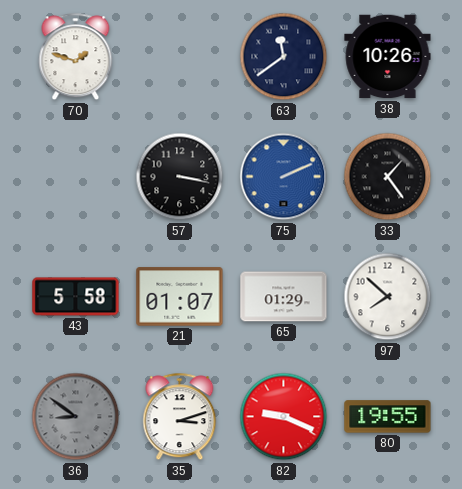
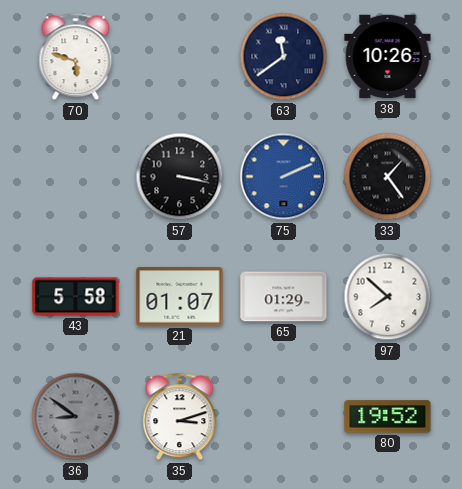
70: 1:48 -> 5:48
82: 9:19 -> none
80: 19:55 -> 19:52
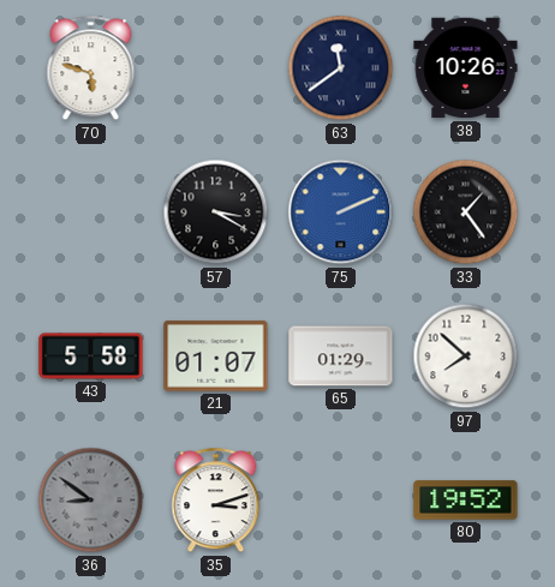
57: 3:17 -> 3:20
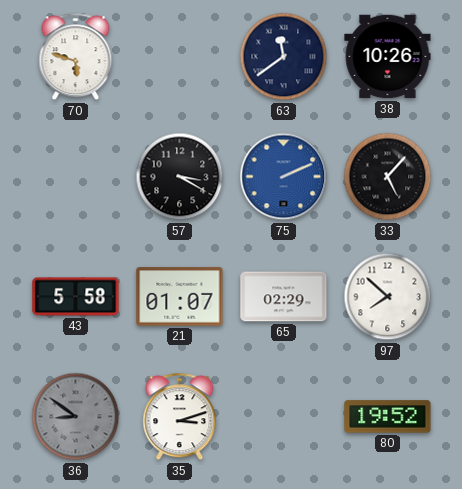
33: 1:24 -> 5:07
65: 01:29 -> 02:29
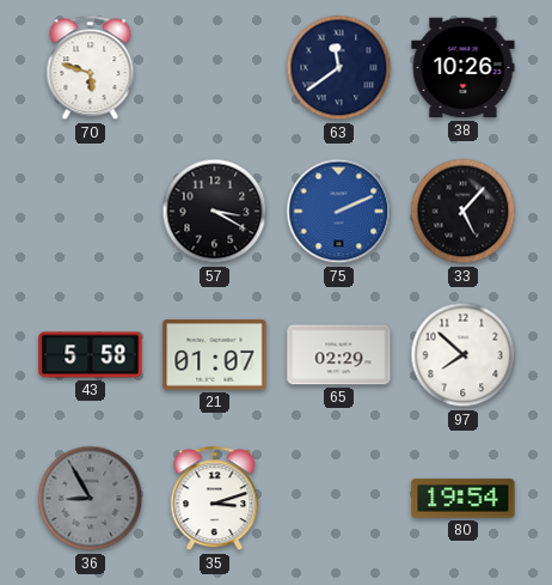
36: 8:51 -> 8:55
80: 19:52 -> 19:54
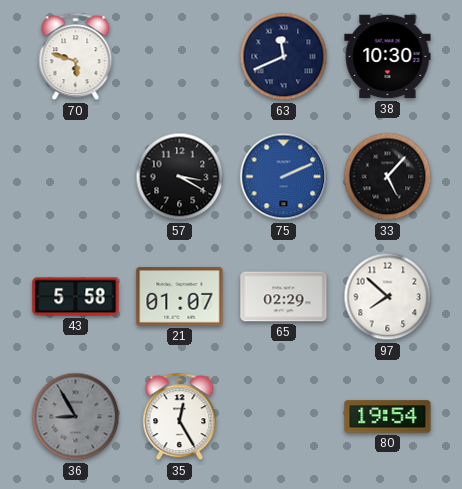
63: 11:39 -> 11:41
38: 10:26 -> 10:30
35: 3:12 -> 12:25
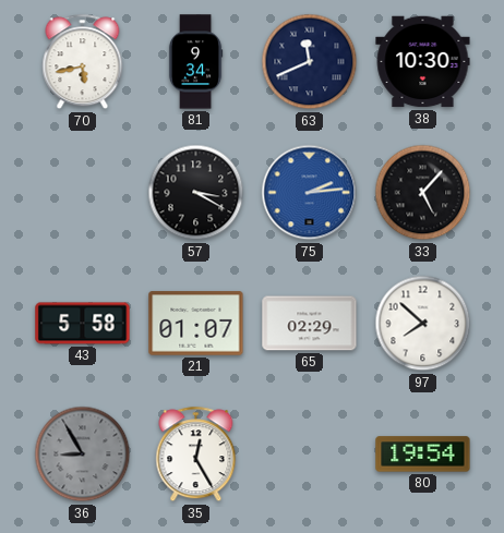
70: 5:48 -> 5:43
81: none -> 9:34
75: 2:11 -> 2:14
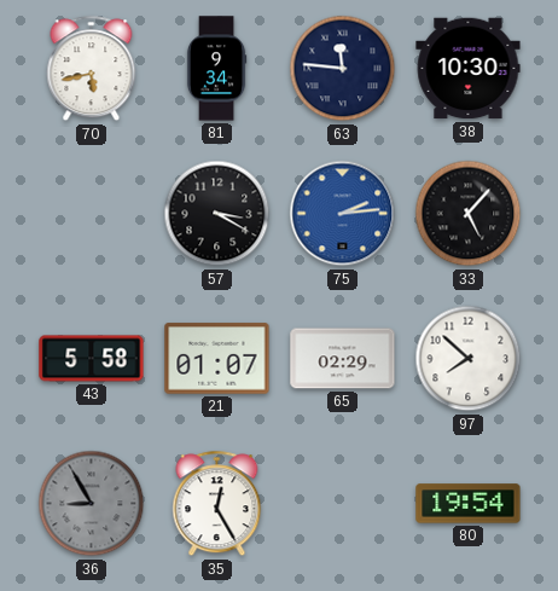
63: 11:41 -> 11:46
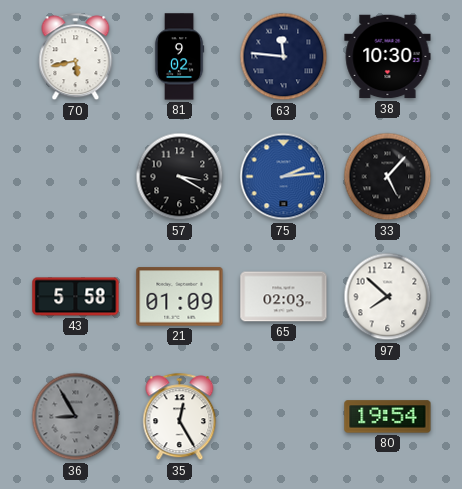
81: 9:34 -> 9:02
21: 01:07 -> 01:09
65: 02:29 -> 02:03
